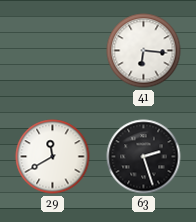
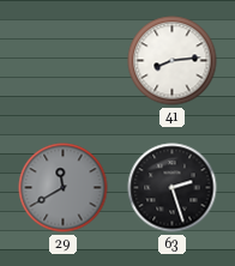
41: 6:16 -> 8:14
29 dial: white -> grey
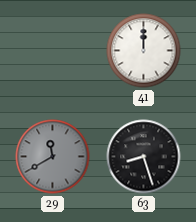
41: 8:14 -> 12:00
63: 2:27 -> 8:27
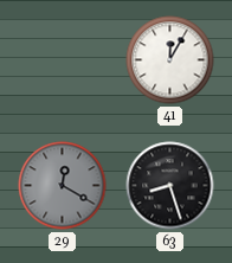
41: 12:00 -> 12:05
29: 11:40 -> 12:20
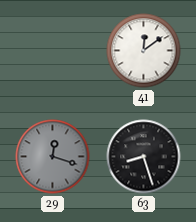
41: 12:05 -> 12:09
29: 12:20 -> 12:18
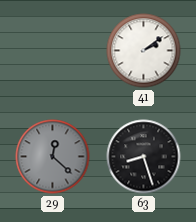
41: 12:09 -> 2:09
29: 12:18 -> 12:22
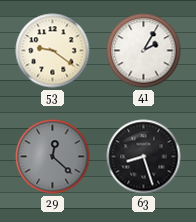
53: none -> 9:21
41: 2:09 -> 2:05
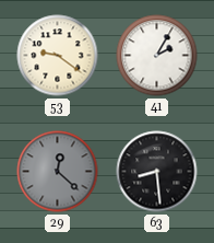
63: 8:27 -> 8:29
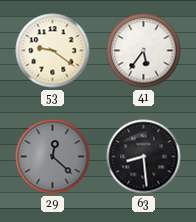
41: 2:05 -> 5:36
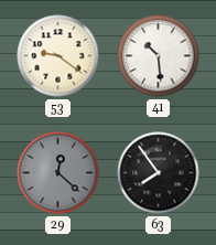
41: 5:36 -> 10:29
63: 8:29 -> 7:54
